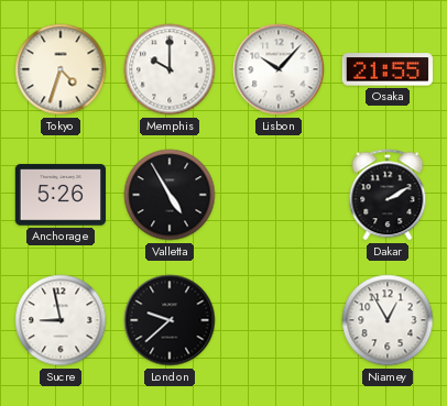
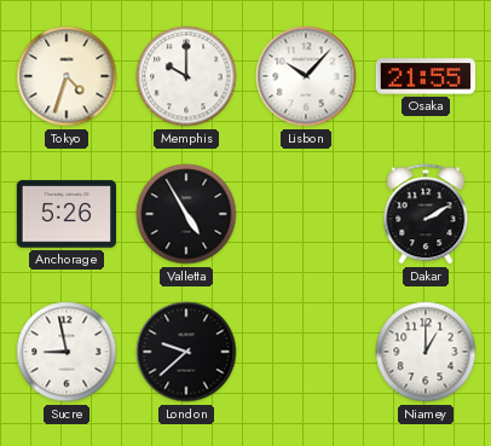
Niamey: 12:55 -> 1:00
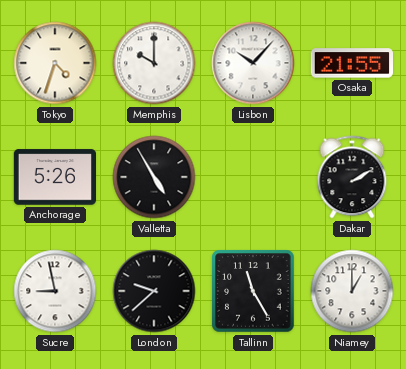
Tallinn: none -> 11:25
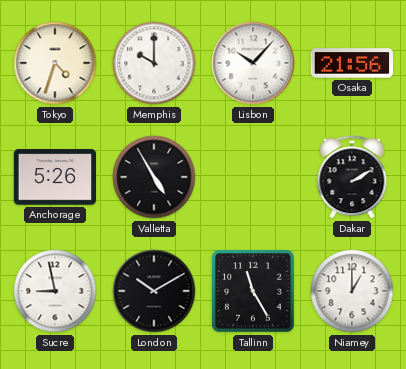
Osaka: 21:55 -> 21:56
London: 9:38 -> 10:10
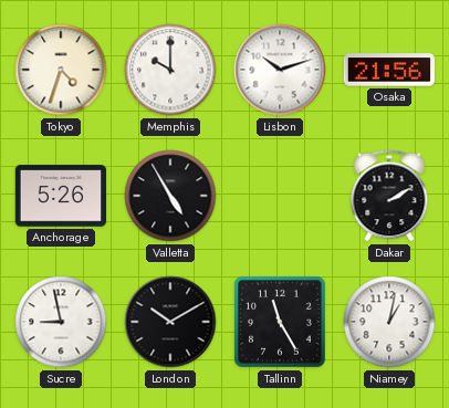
Lisbon: 10:07 -> 10:12
Niamey: 1:00 -> 1:02
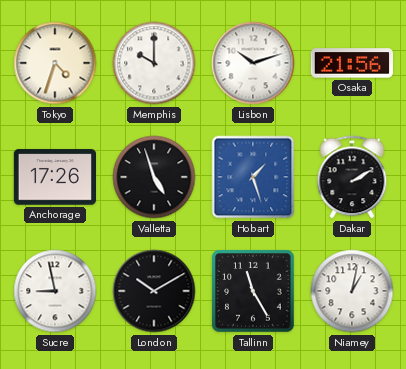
Anchorage: 5:26 -> 17:26
Valletta: 4:55 -> 4:57
Hobart: none -> 1:27
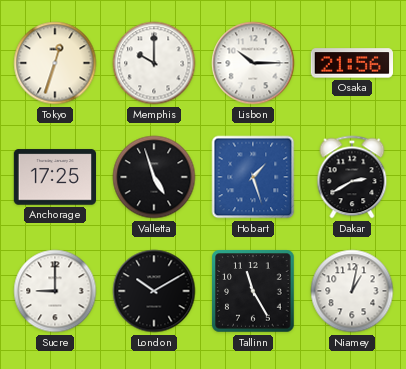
Tokyo: 4:33 -> 12:33
Lisbon: 10:12 -> 10:15
Anchorage: 17:26 -> 17:25
Dakar: 2:10 -> 2:40
Sucre: 8:58 -> 9:00
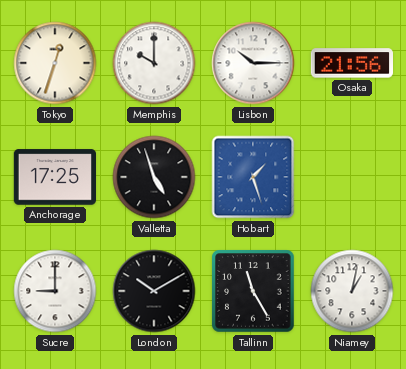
Dakar: 2:40 -> none
